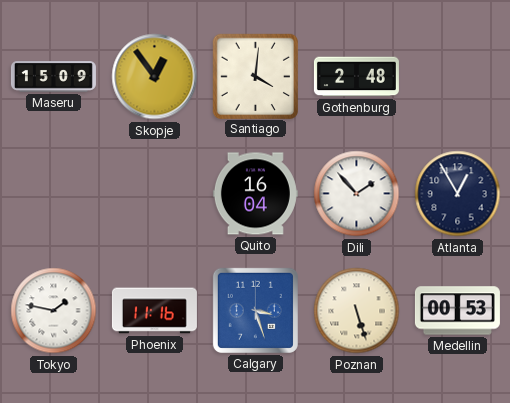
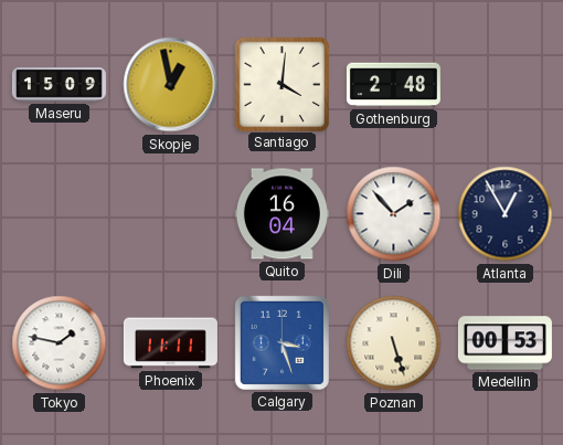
Skopje: 12:54 -> 12:58
Phoenix: 11:16 -> 11:11
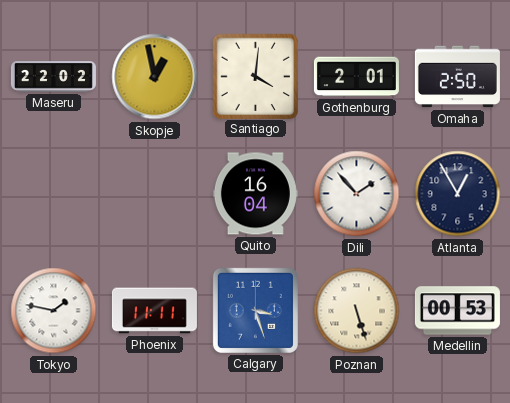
Maseru: 15:09 -> 22:02
Gothenburg: 2:48 -> 2:01
Omaha: none -> 2:50
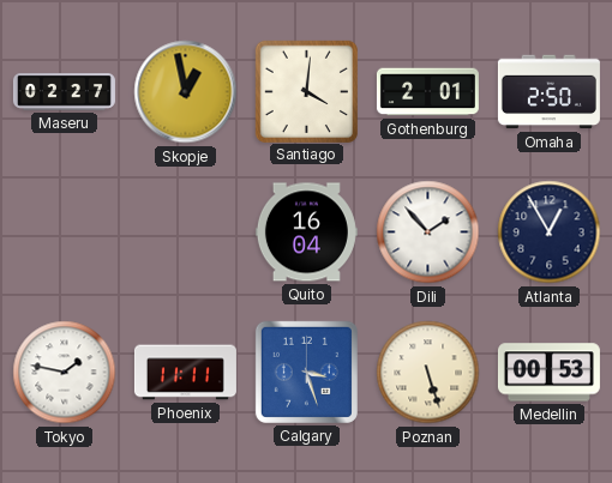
Maseru: 22:02 -> 02:27
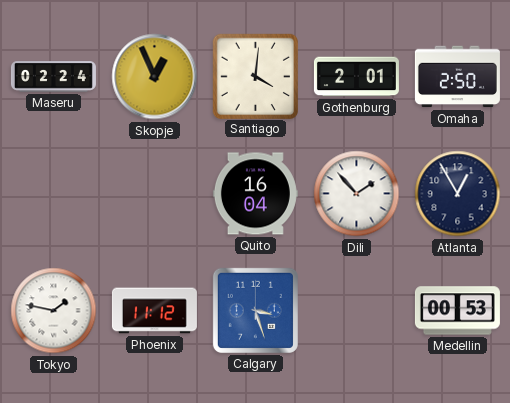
Maseru: 02:27 -> 02:24
Skopje: 12:58 -> 12:56
Phoenix: 11:11 -> 11:12
Poznan: 5:27 -> none
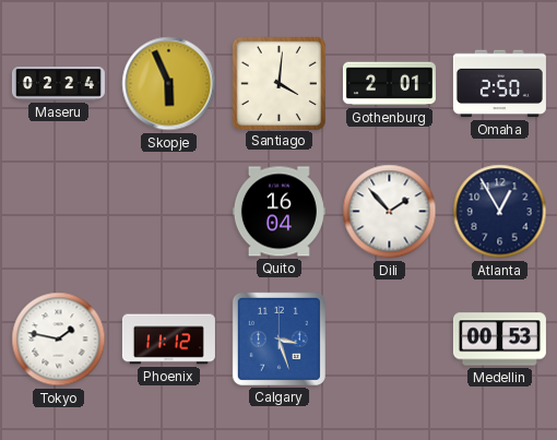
Skopje: 12:56 -> 5:56
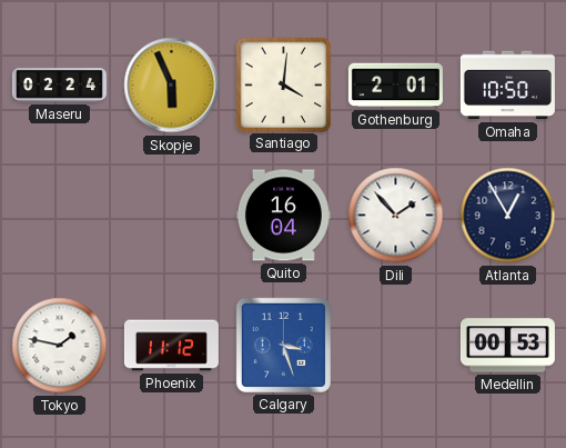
Omaha: 2:50 -> 10:50
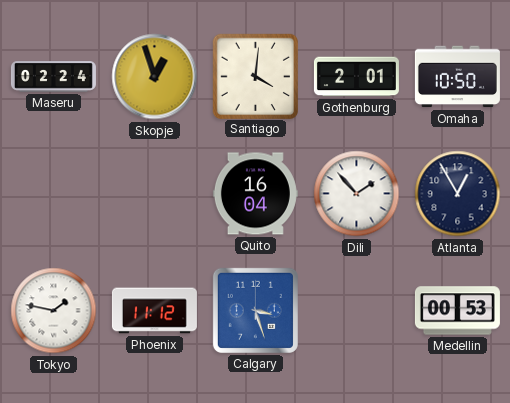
Skopje: 5:56 -> 12:57
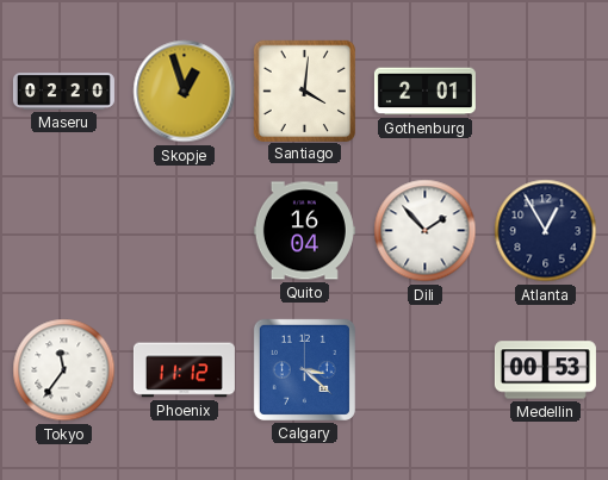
Maseru: 02:24 -> 02:20
Omaha: 10:50 -> none
Tokyo: 1:47 -> 11:36
Calgary: 3:27 -> 3:22
